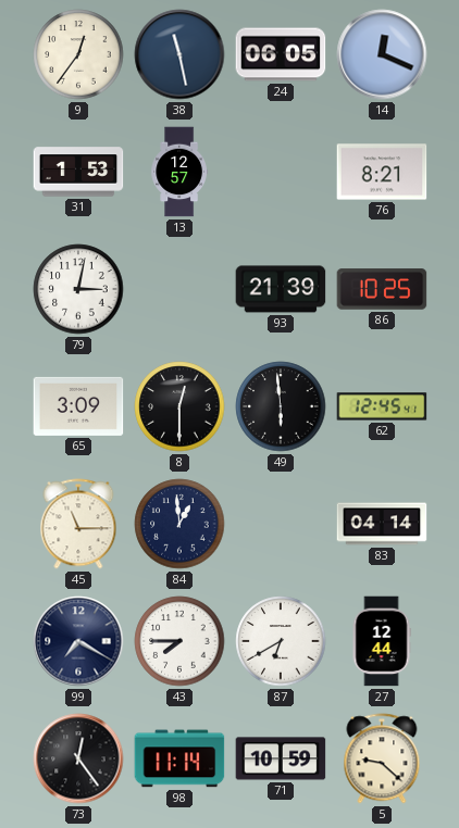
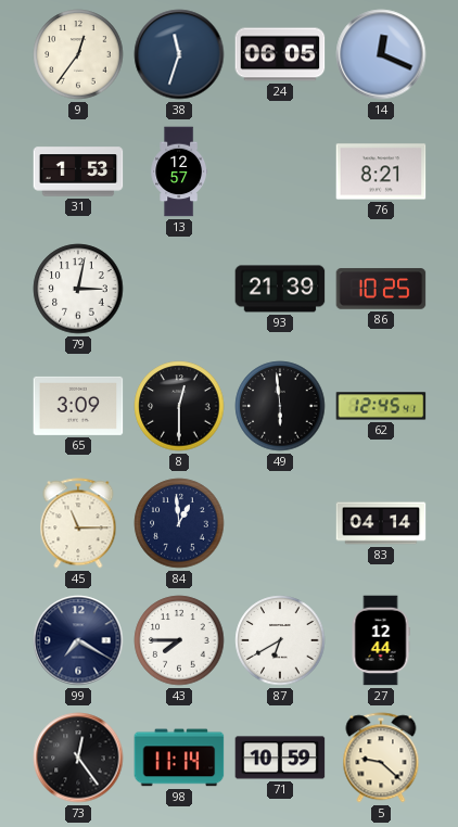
38: 11:28 -> 11:33
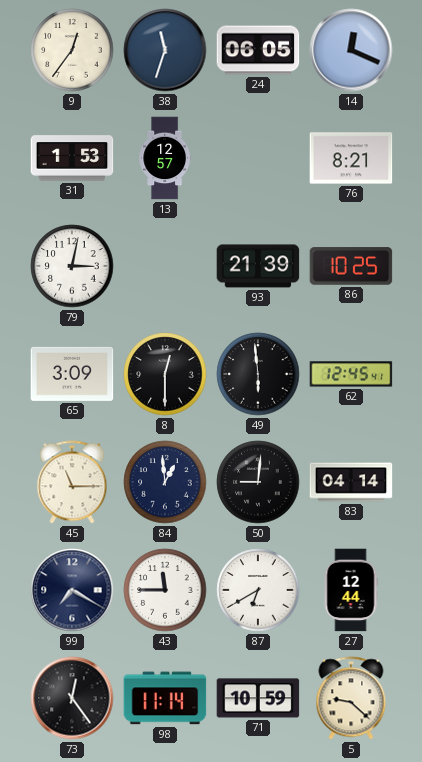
50: none -> 9:01
43: 7:45 -> 11:45
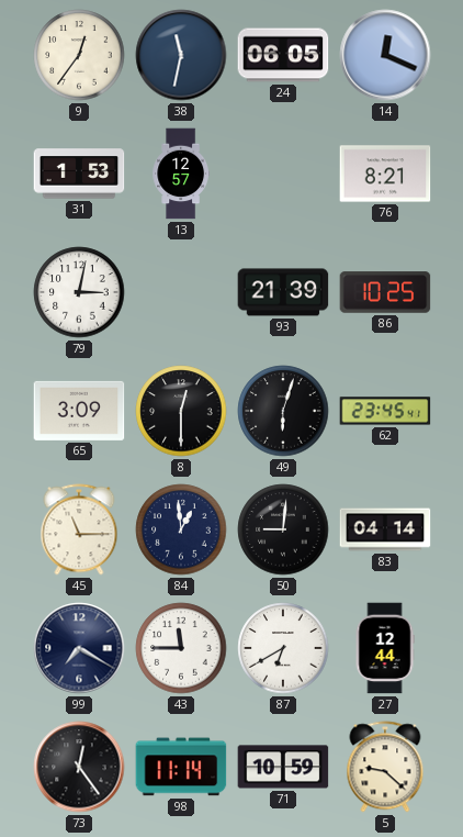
38: 11:33 -> 11:32
49: 5:59 -> 6:03
62: 12:45 -> 23:45
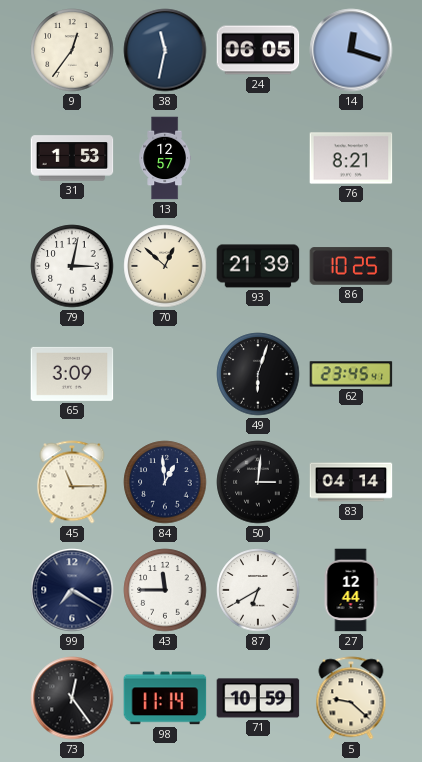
14: 12:19 -> 12:18
70: none -> 12:52
8: 12:30 -> none
50: 9:01 -> 3:01
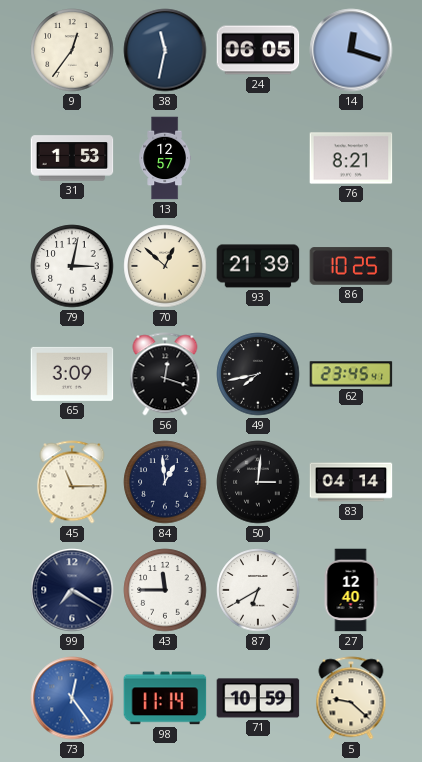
56: none -> 12:18
49: 6:03 -> 7:43
27: 12:44 -> 12:40
73 dial: black -> blue
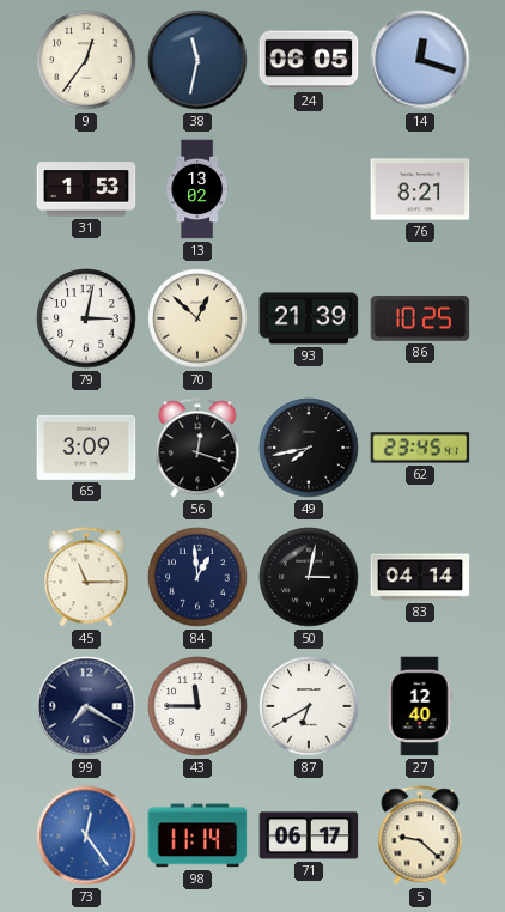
13: 12:57 -> 13:02
50: 3:01 -> 3:02
71: 10:59 -> 06:17
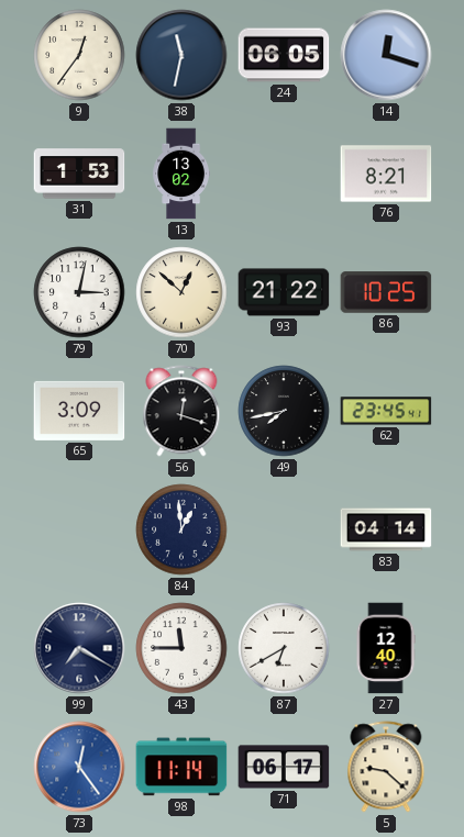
93: 21:39 -> 21:22
45: 11:15 -> none
50: 3:02 -> none
